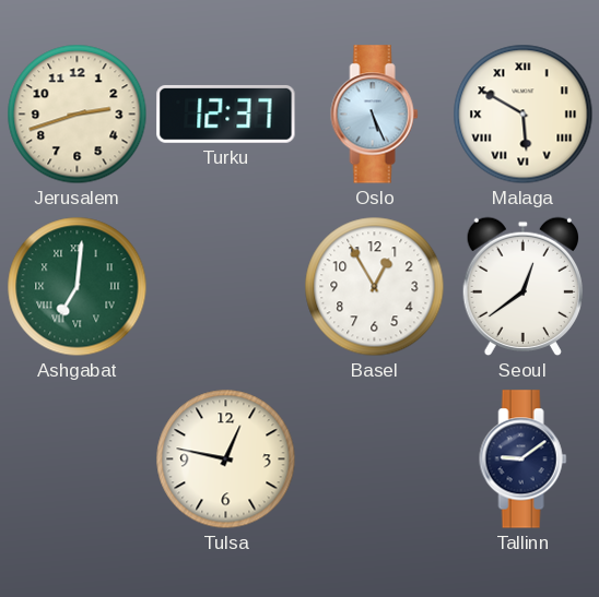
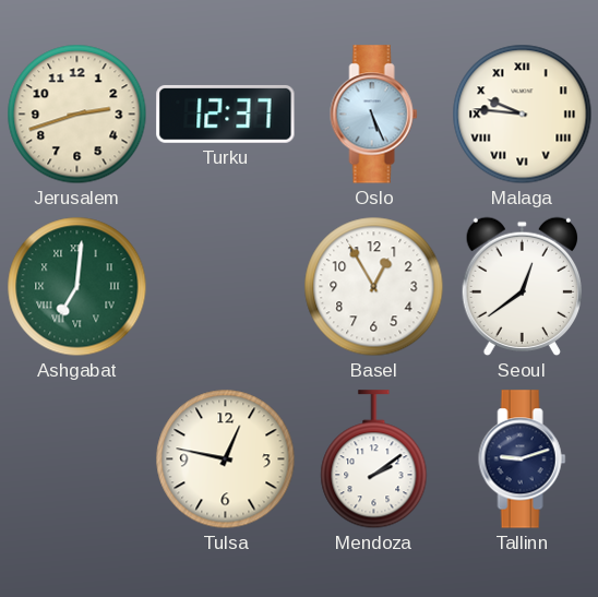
Malaga: 5:50 -> 9:46
Mendoza: none -> 2:09
Tallinn: 9:09 -> 9:12
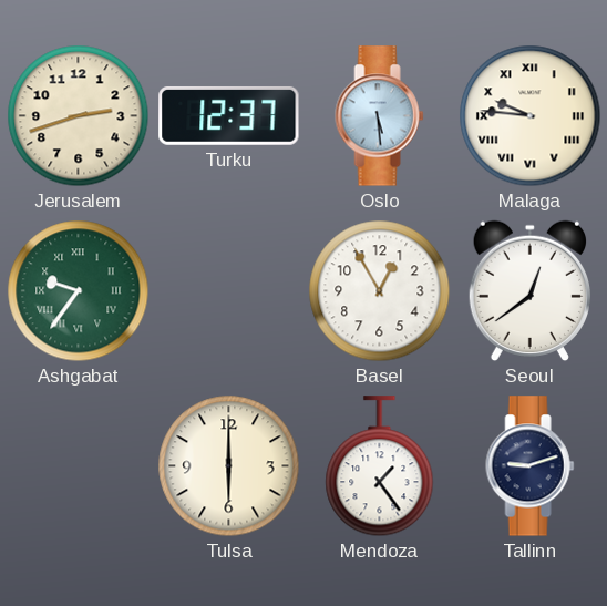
Oslo: 5:26 -> 5:29
Ashgabat: 7:01 -> 9:36
Tulsa: 12:47 -> 6:00
Mendoza: 2:09 -> 1:24
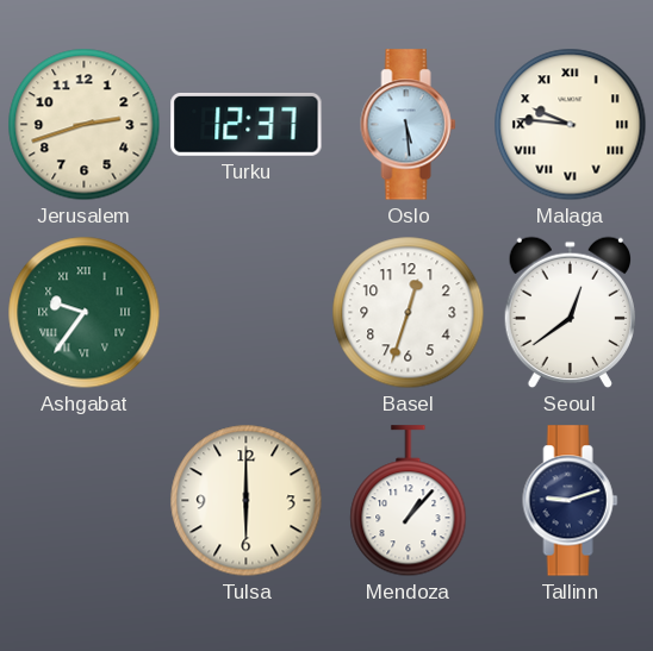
Basel: 12:55 -> 12:33
Mendoza: 1:24 -> 1:07
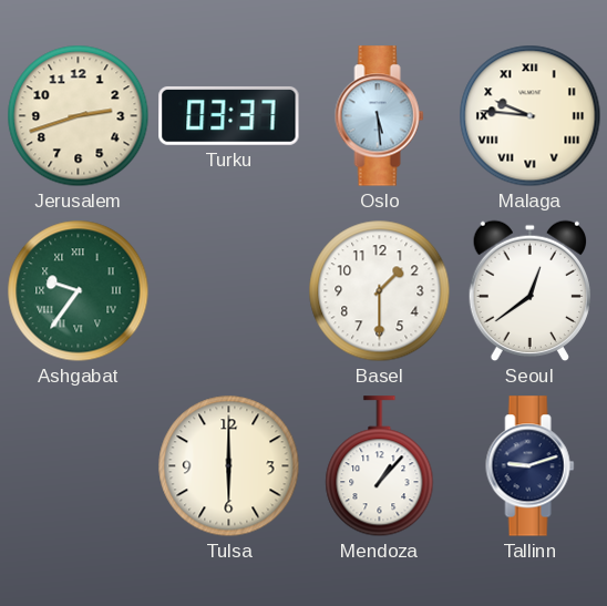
Turku: 12:37 -> 03:37
Basel: 12:33 -> 1:30
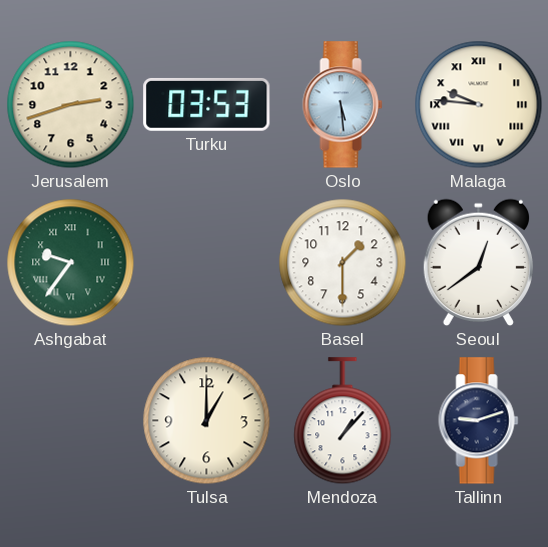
Turku: 03:37 -> 03:53
Tulsa: 6:00 -> 1:00
